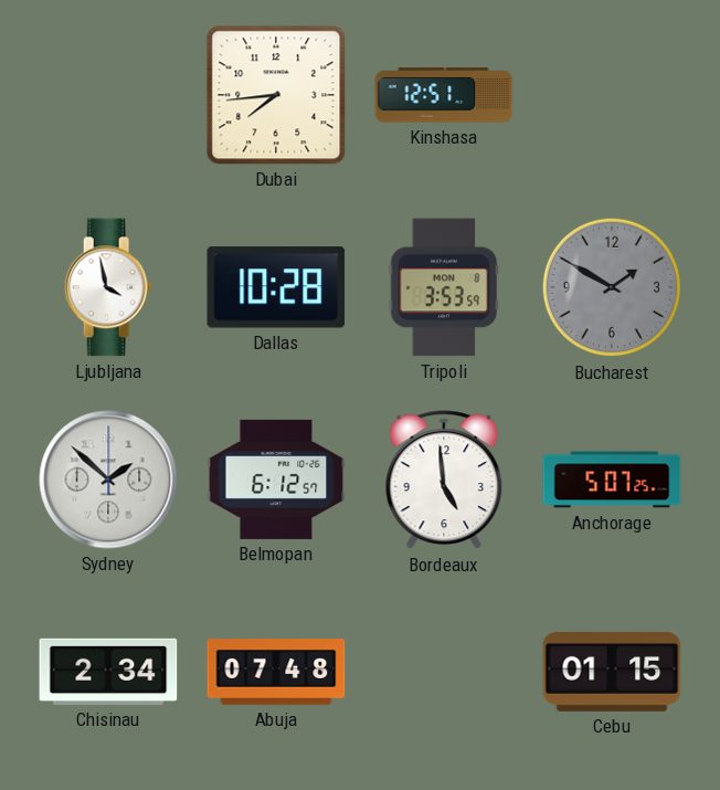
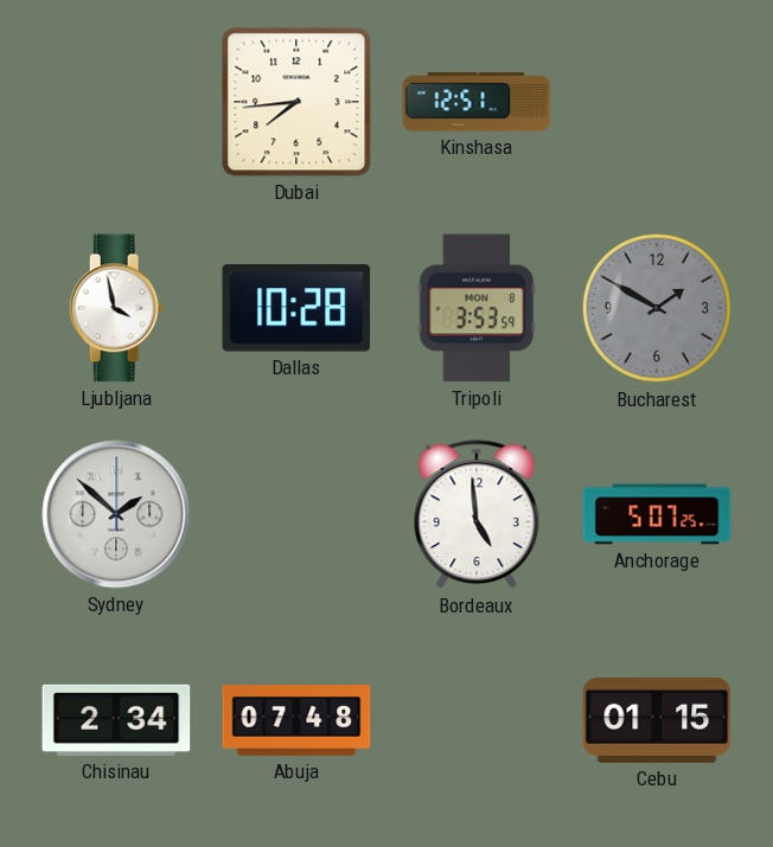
Belmopan: 6:12 -> none
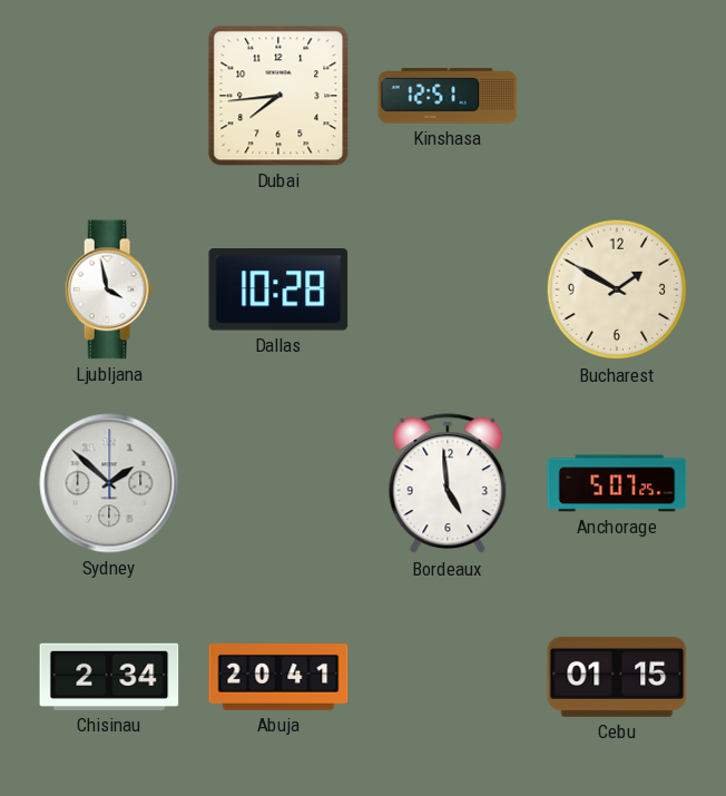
Tripoli: 3:53 -> none
Bucharest dial: grey -> cream
Abuja: 07:48 -> 20:41
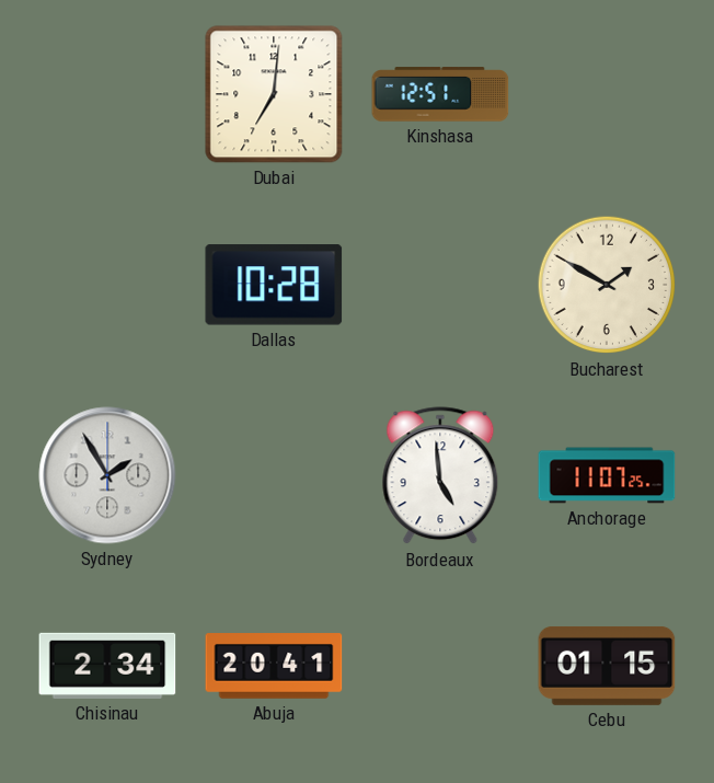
Dubai: 7:44 -> 7:01
Ljubljana: 3:58 -> none
Sydney: 1:52 -> 1:55
Anchorage: 5:07 -> 11:07
